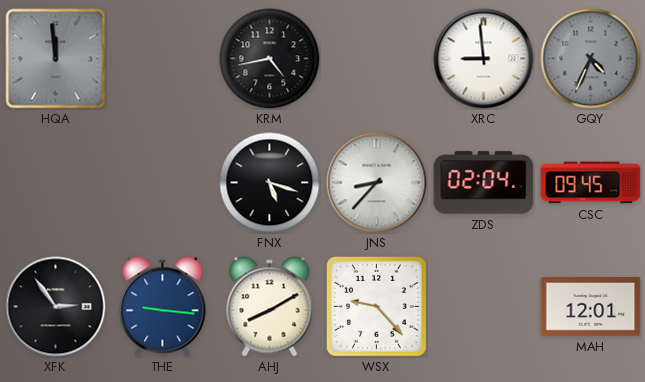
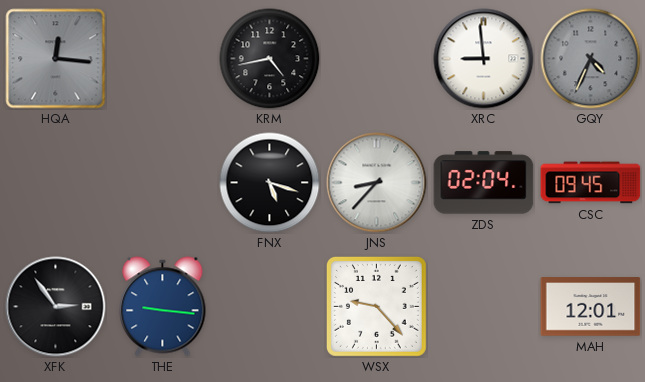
HQA: 11:59 -> 12:16
AHJ: 8:10 -> none
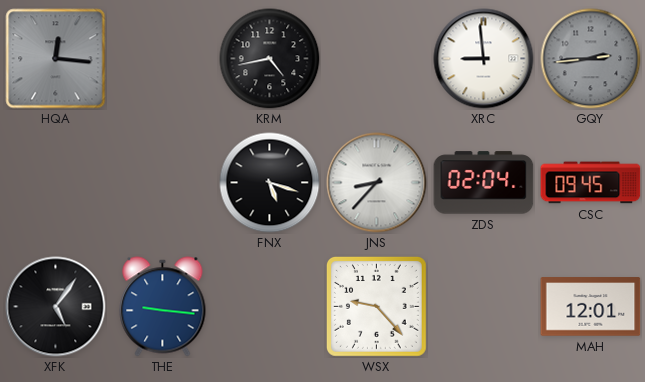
GQY: 4:34 -> 2:44
XFK: 2:54 -> 5:06
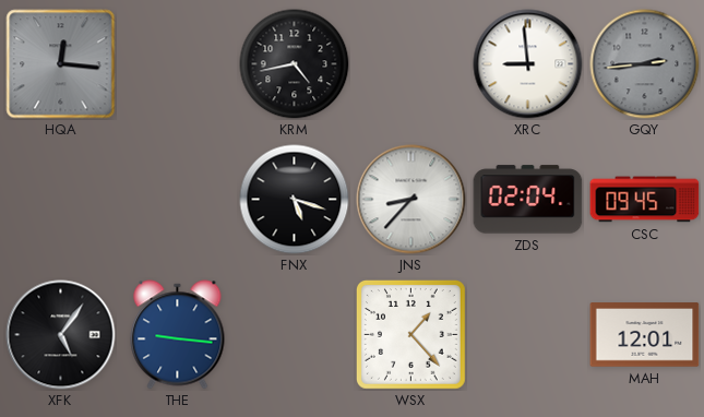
WSX: 9:23 -> 1:23
